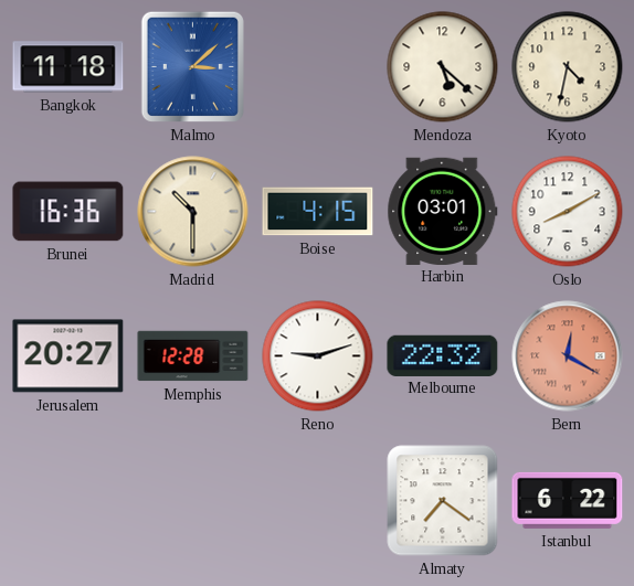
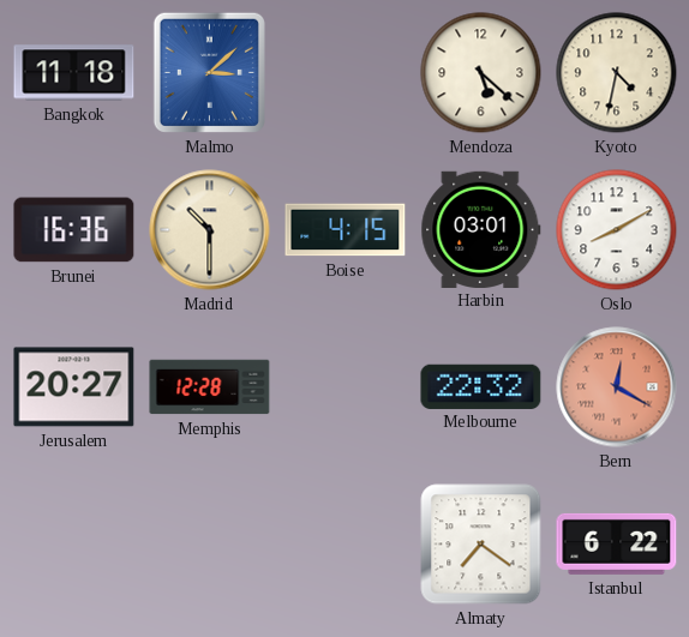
Reno: 9:12 -> none
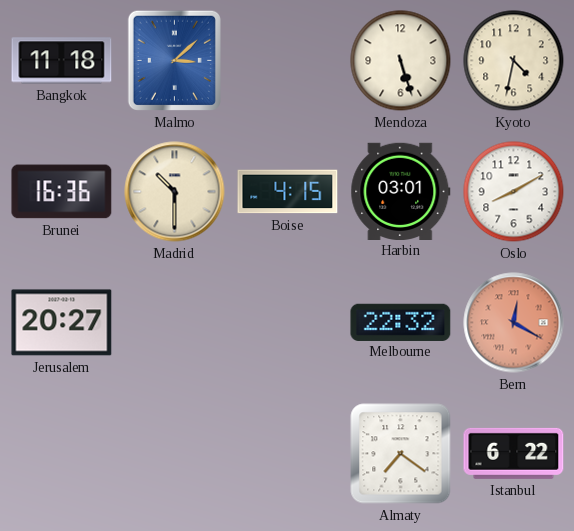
Mendoza: 5:22 -> 5:27
Memphis: 12:28 -> none
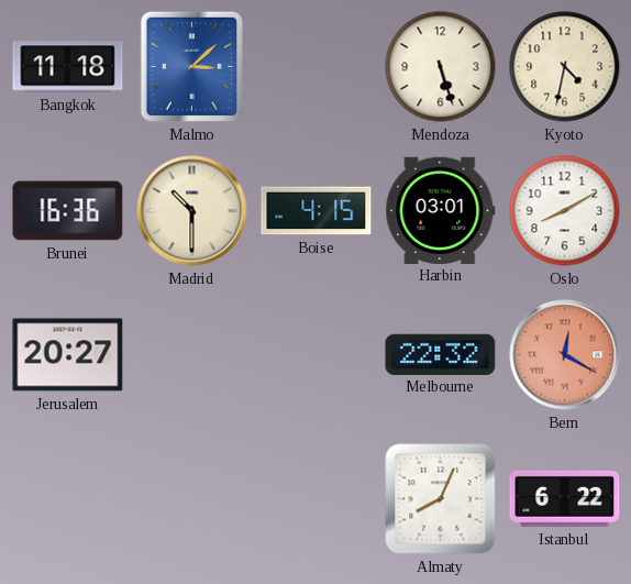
Almaty: 7:21 -> 8:04
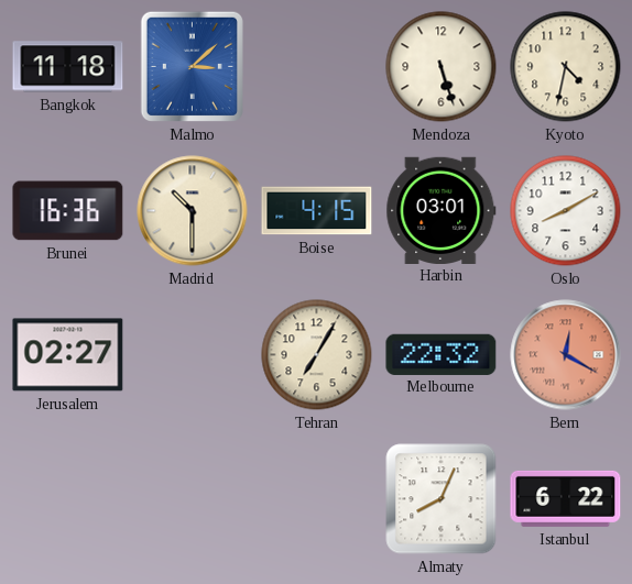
Jerusalem: 20:27 -> 02:27
Tehran: none -> 7:05
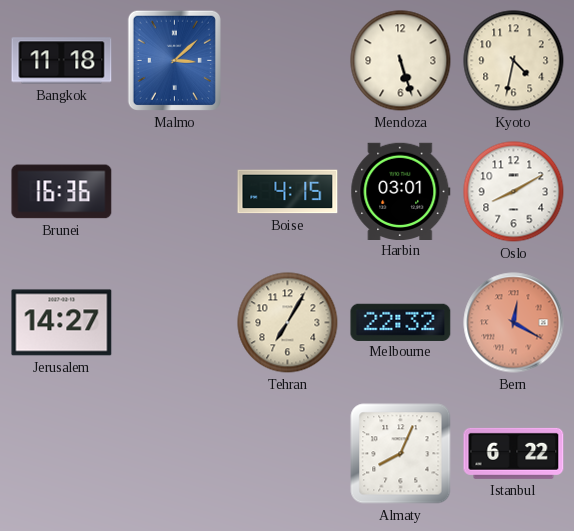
Madrid: 10:30 -> none
Jerusalem: 02:27 -> 14:27
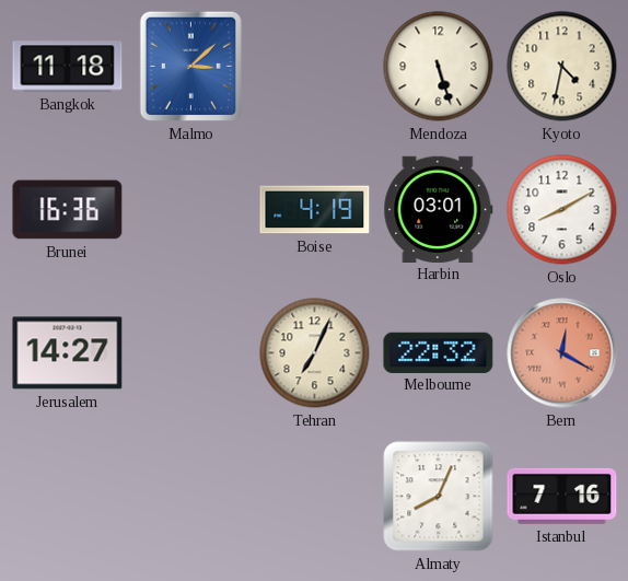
Boise: 4:15 -> 4:19
Tehran: 7:05 -> 7:04
Istanbul: 6:22 -> 7:16
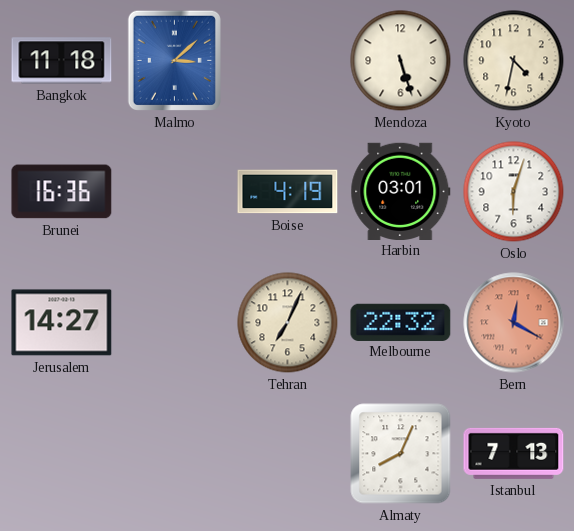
Oslo: 8:10 -> 6:03
Istanbul: 7:16 -> 7:13
